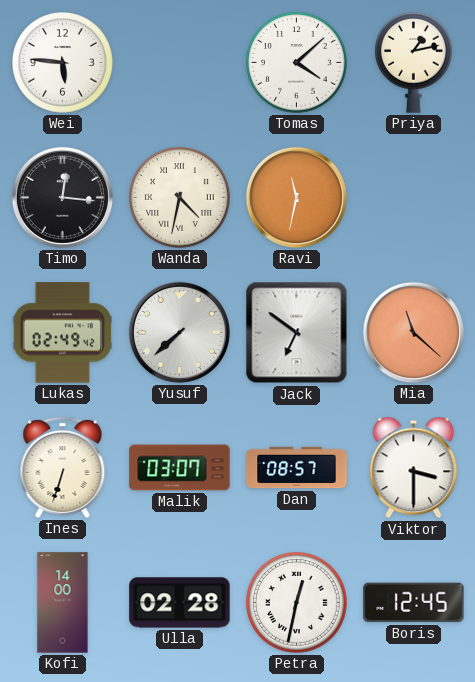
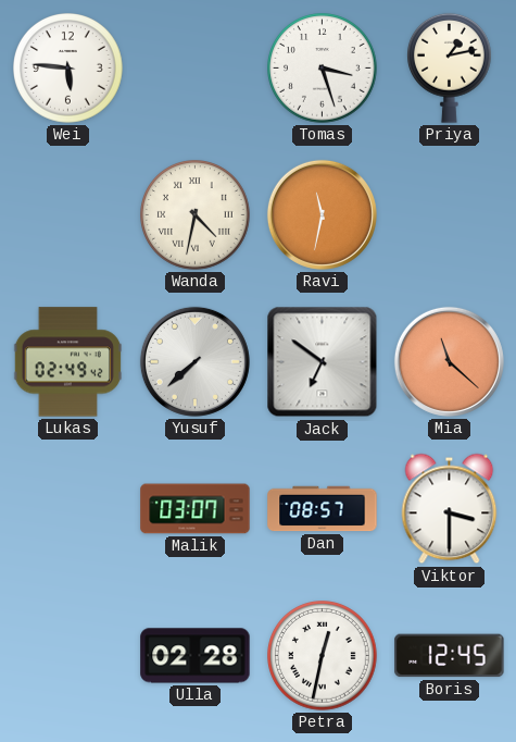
Tomas: 4:08 -> 3:27
Timo: 12:16 -> none
Ines: 6:33 -> none
Kofi: 14:00 -> none
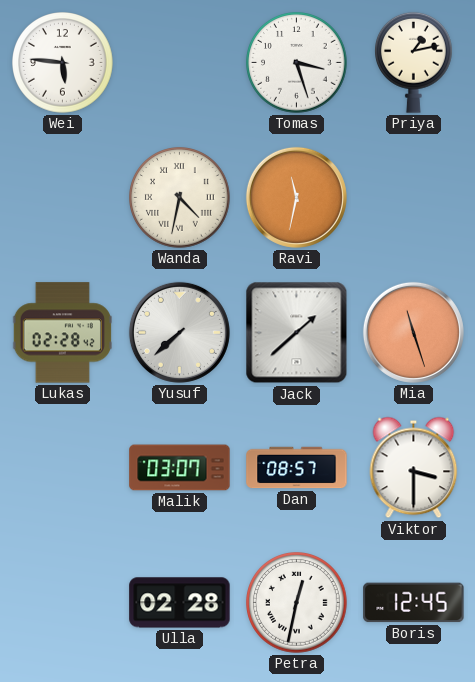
Lukas: 02:49 -> 02:28
Jack: 6:51 -> 1:38
Mia: 11:22 -> 11:27
